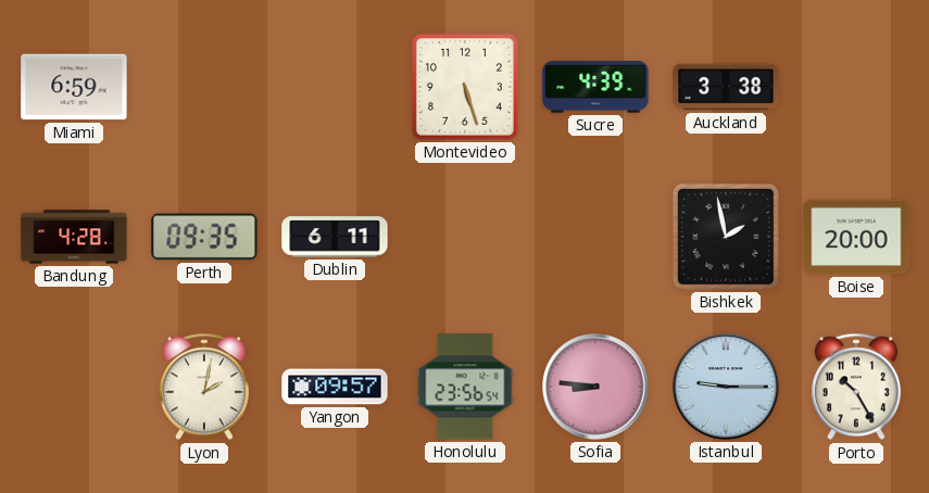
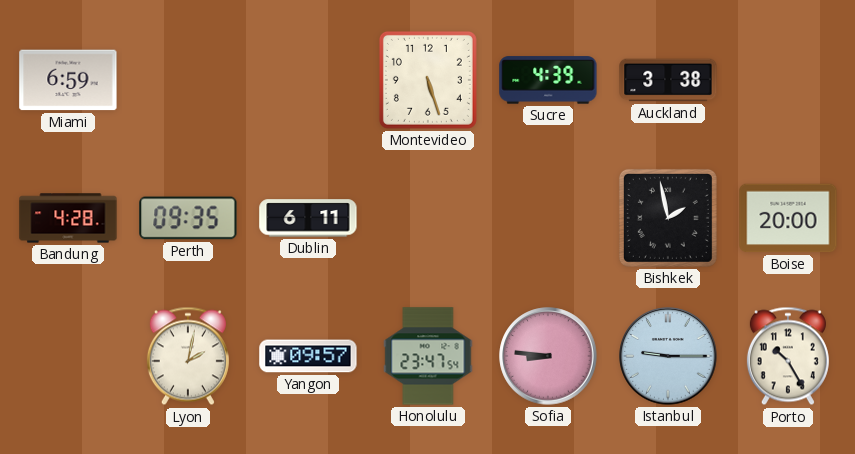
Honolulu: 23:56 -> 23:47
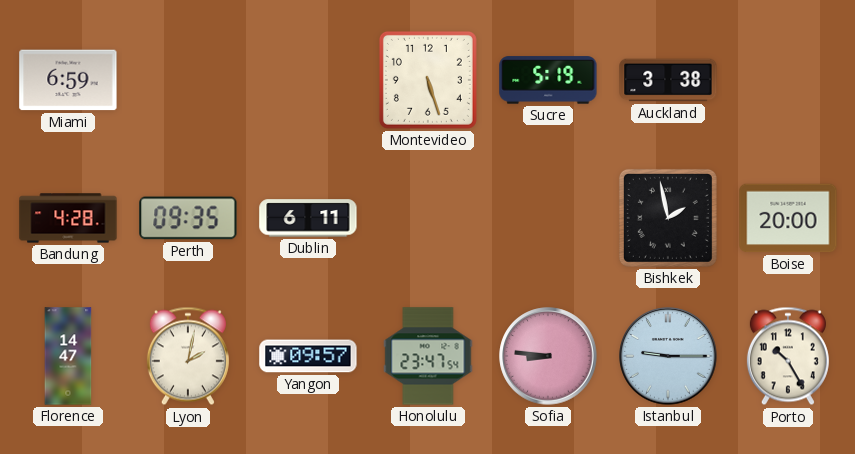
Sucre: 4:39 -> 5:19
Florence: none -> 14:47
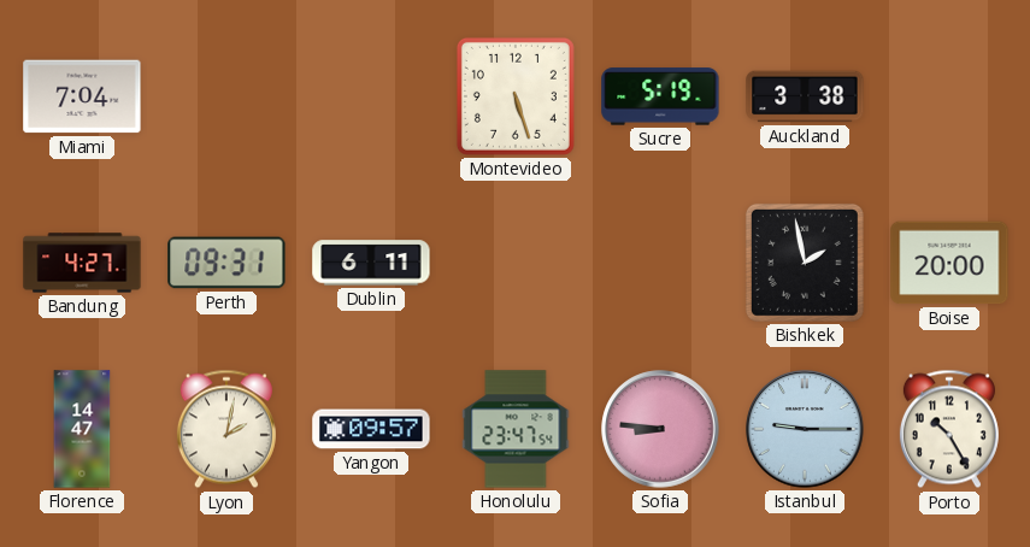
Miami: 6:59 -> 7:04
Bandung: 4:28 -> 4:27
Perth: 09:35 -> 09:31
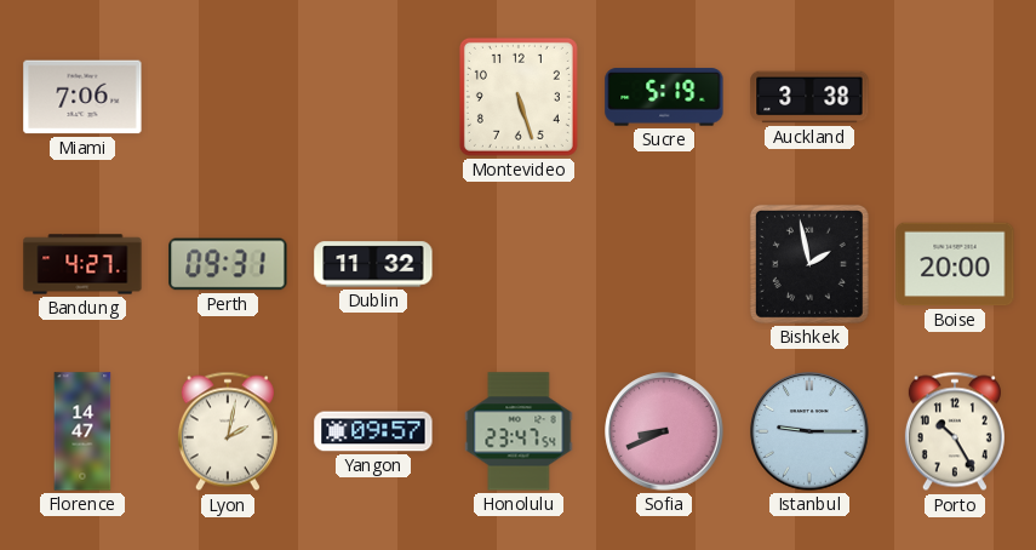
Miami: 7:04 -> 7:06
Dublin: 6:11 -> 11:32
Sofia: 8:46 -> 8:41
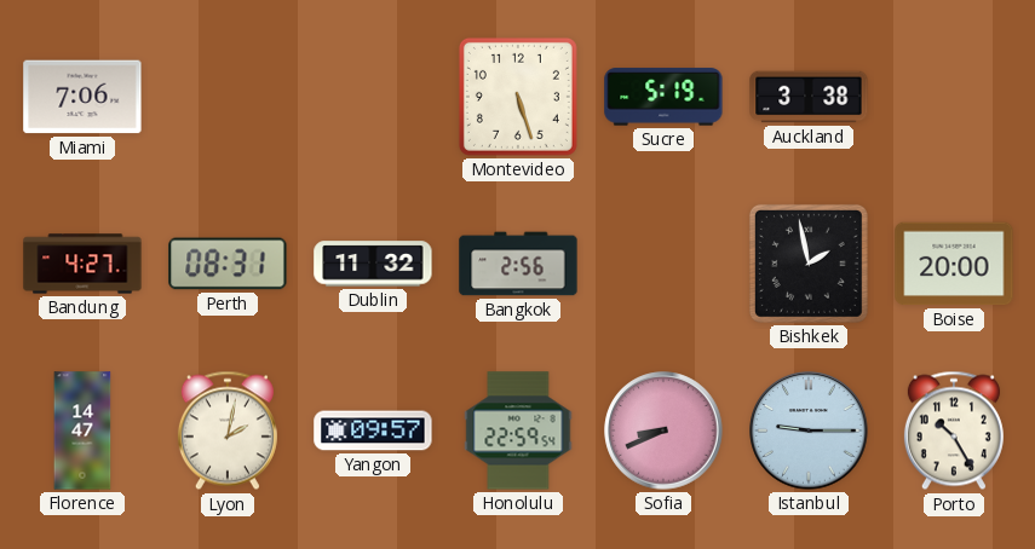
Perth: 09:31 -> 08:31
Bangkok: none -> 2:56
Honolulu: 23:47 -> 22:59
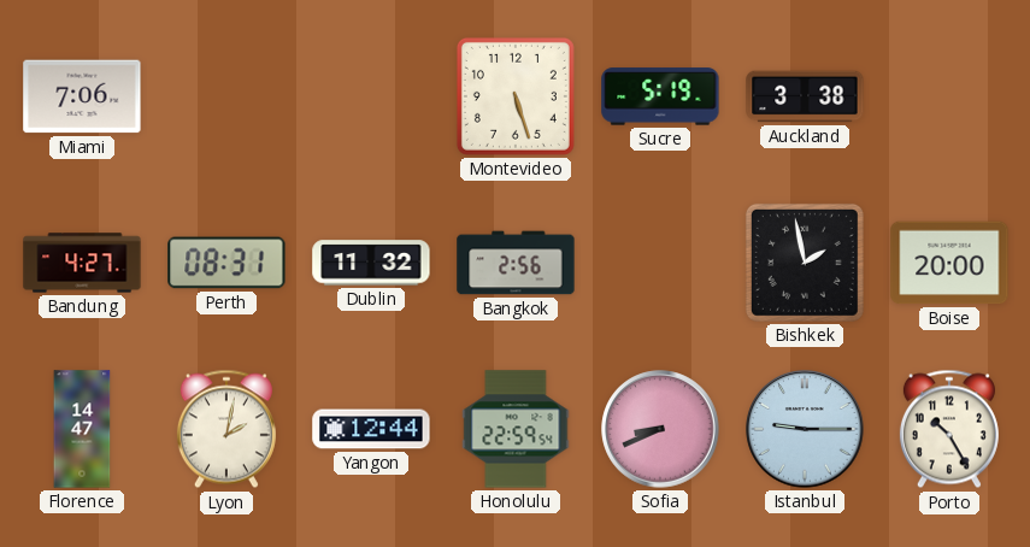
Yangon: 09:57 -> 12:44
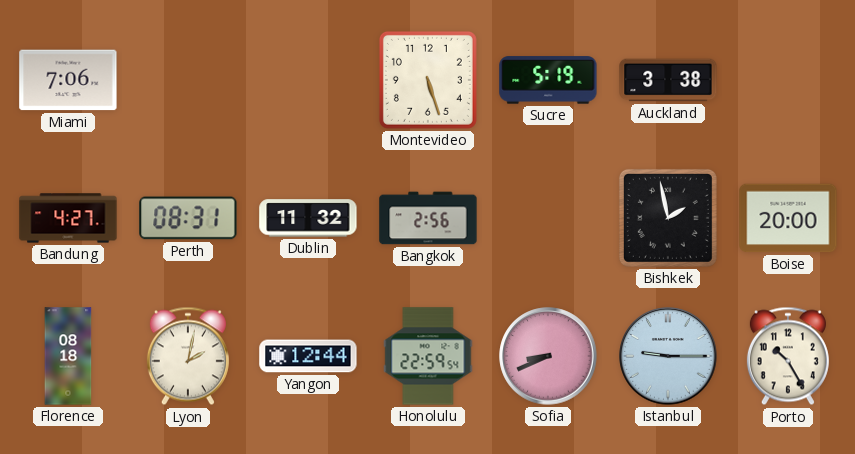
Florence: 14:47 -> 08:18
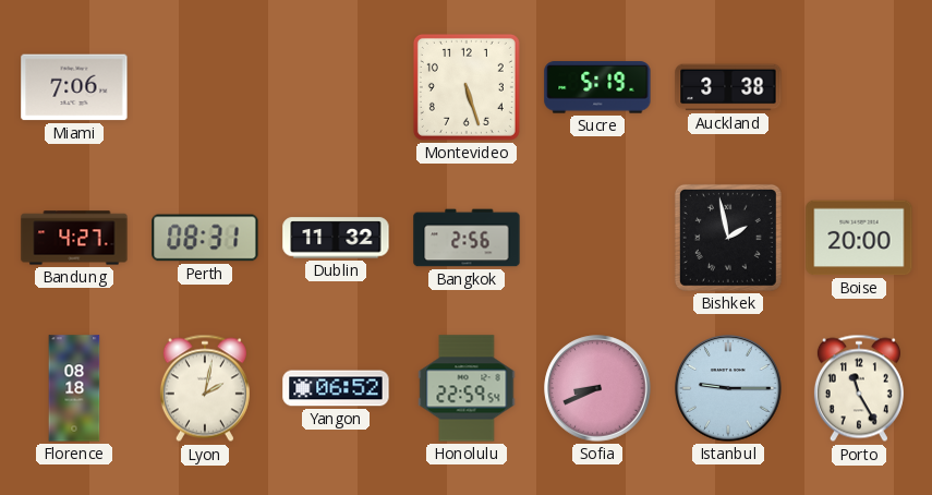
Yangon: 12:44 -> 06:52
Porto: 10:25 -> 11:25
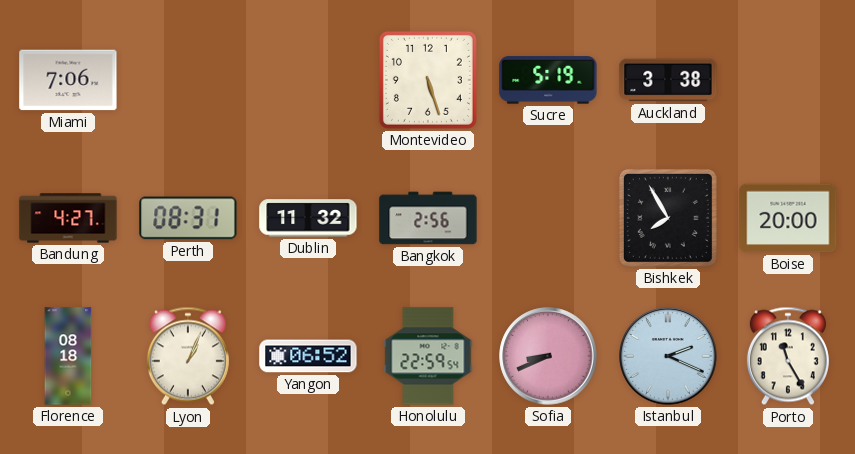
Bishkek: 1:58 -> 7:55
Lyon: 2:02 -> 1:04
Istanbul: 9:15 -> 2:19
